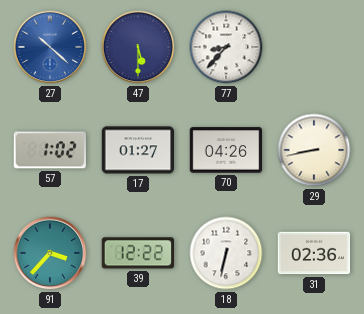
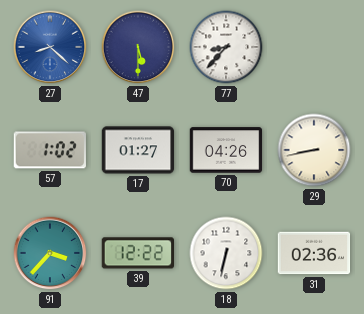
27: 10:22 -> 8:22
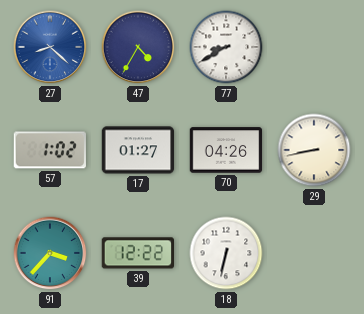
47: 5:30 -> 4:35
77: 8:37 -> 8:40
31: 02:36 -> none
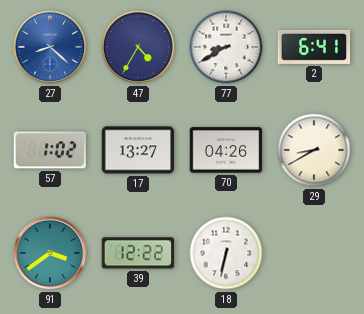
2: none -> 6:41
17: 01:27 -> 13:27
29: 8:43 -> 8:40
91: 3:37 -> 3:39
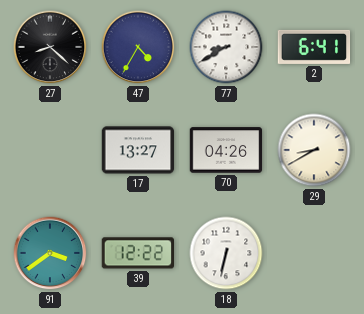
27 dial: blue -> black
57: 1:02 -> none
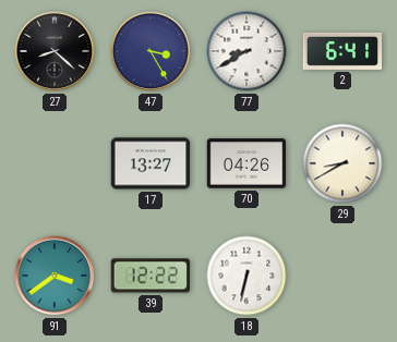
47: 4:35 -> 3:25
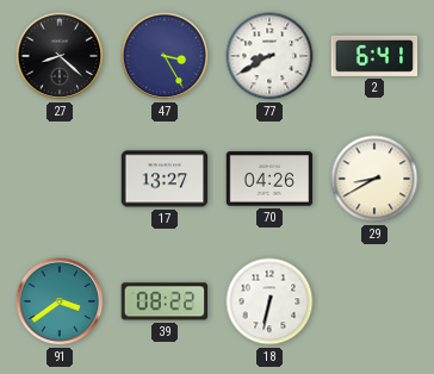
39: 12:22 -> 08:22
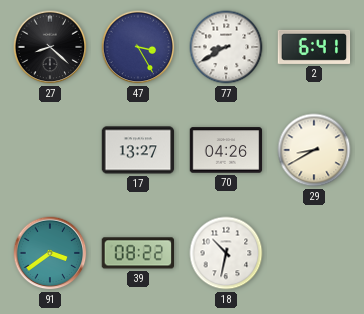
18: 6:32 -> 10:32
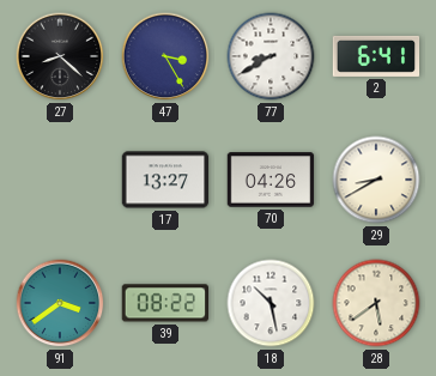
18: 10:32 -> 10:28
28: none -> 5:39
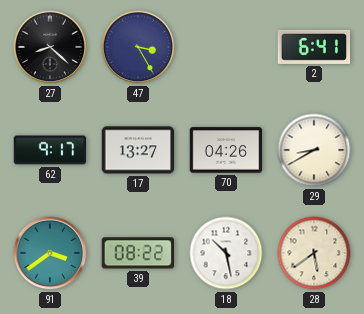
77: 8:40 -> none
62: none -> 9:17
